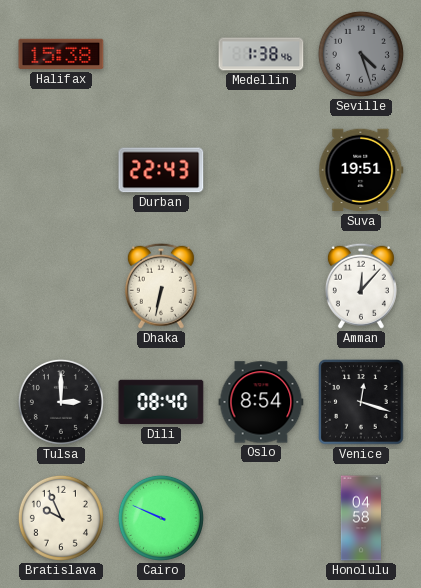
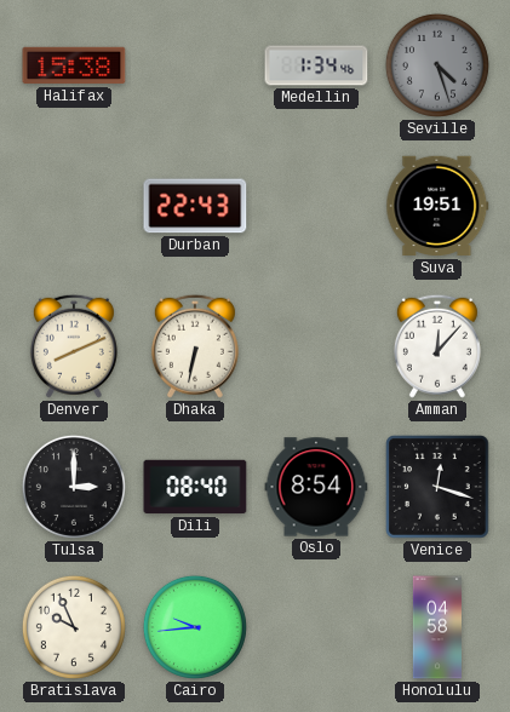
Medellin: 1:38 -> 1:34
Denver: none -> 8:11
Cairo: 9:49 -> 9:44
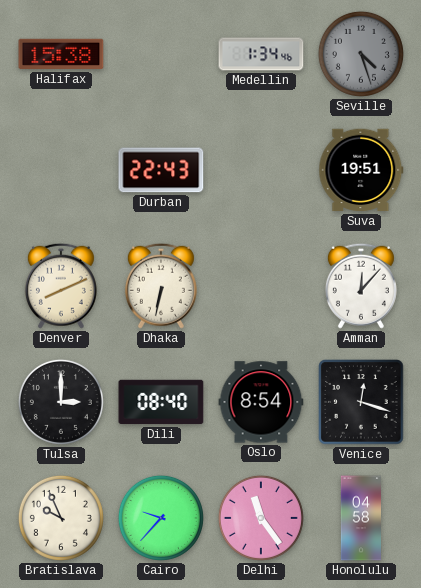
Cairo: 9:44 -> 9:37
Delhi: none -> 11:24
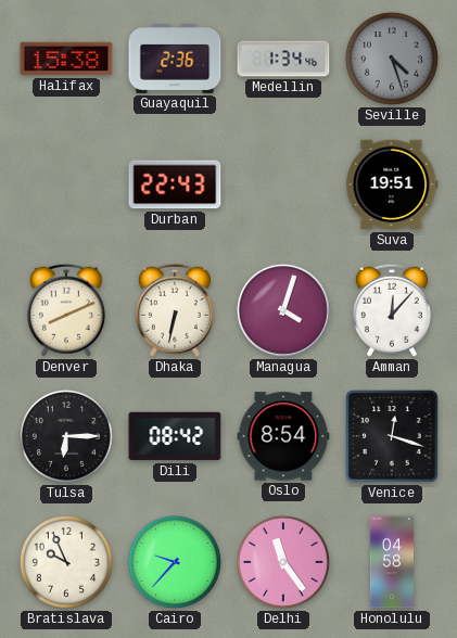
Guayaquil: none -> 2:36
Managua: none -> 4:03
Tulsa: 3:00 -> 6:15
Dili: 08:40 -> 08:42
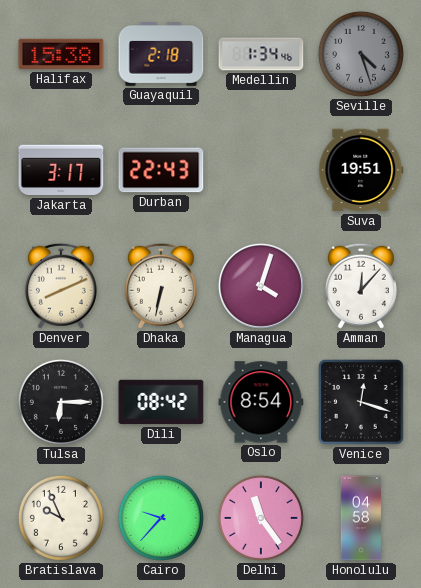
Guayaquil: 2:36 -> 2:18
Jakarta: none -> 3:17
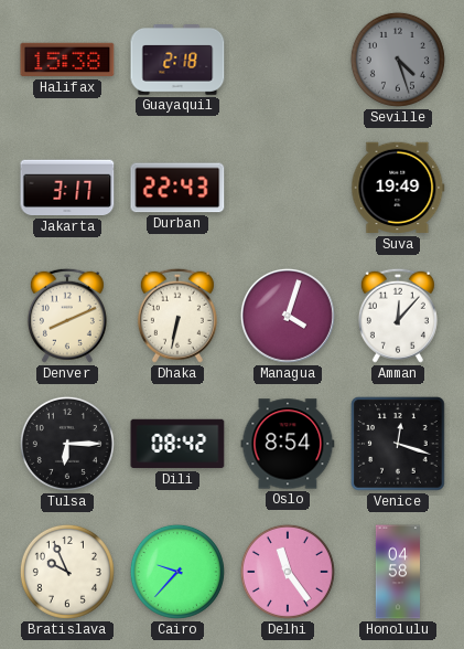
Medellin: 1:34 -> none
Suva: 19:51 -> 19:49
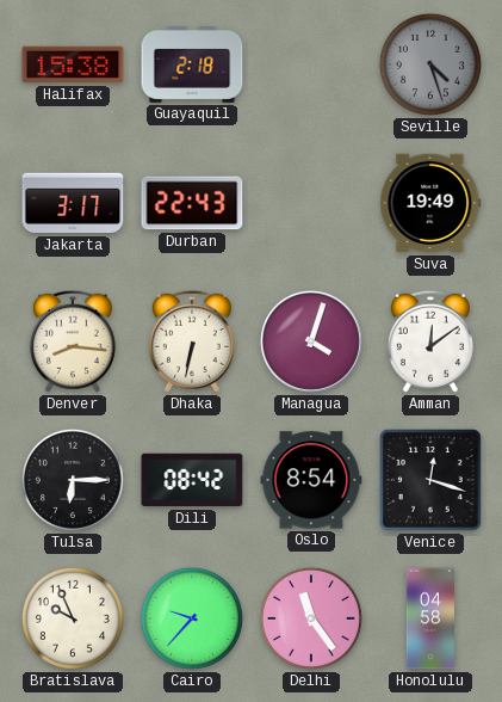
Denver: 8:11 -> 8:16
Amman: 12:07 -> 12:09
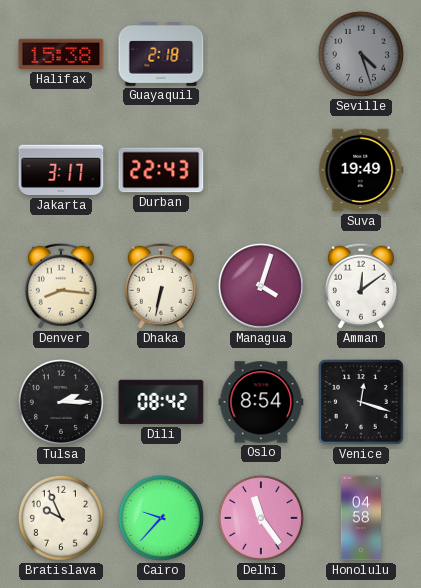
Tulsa: 6:15 -> 2:15
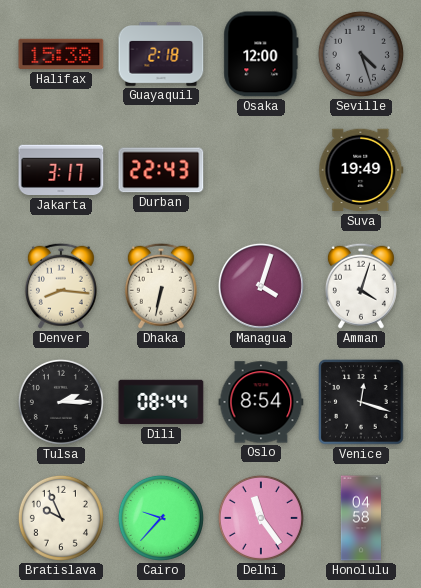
Osaka: none -> 12:00
Amman: 12:09 -> 4:03
Dili: 08:42 -> 08:44
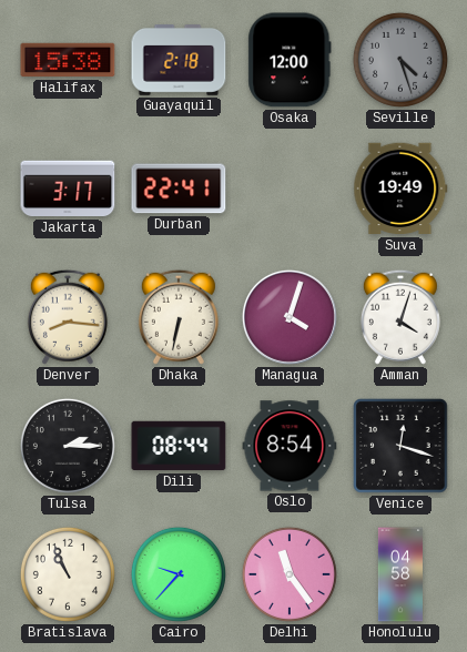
Durban: 22:43 -> 22:41
Bratislava: 9:56 -> 10:56
